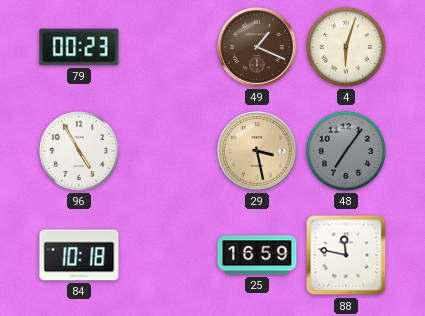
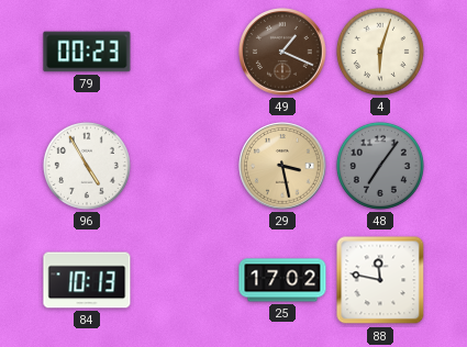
84: 10:18 -> 10:13
25: 16:59 -> 17:02
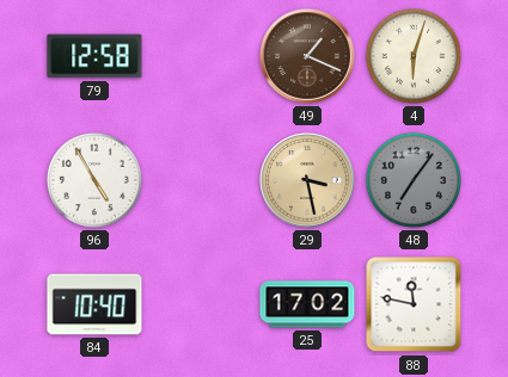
79: 00:23 -> 12:58
84: 10:13 -> 10:40
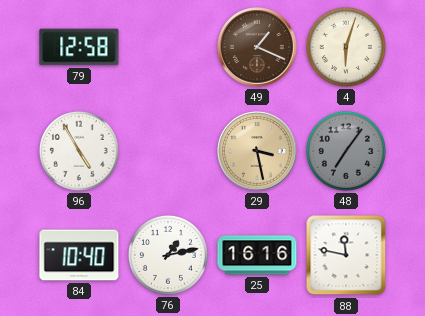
76: none -> 1:13
25: 17:02 -> 16:16
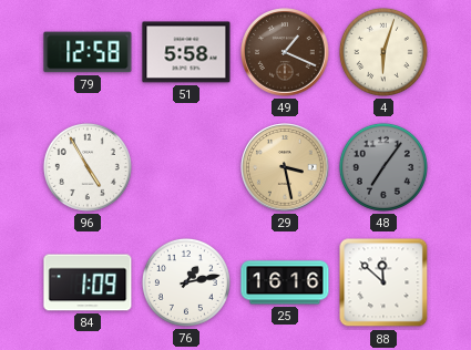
51: none -> 5:58
84: 10:40 -> 1:09
88: 11:47 -> 11:52
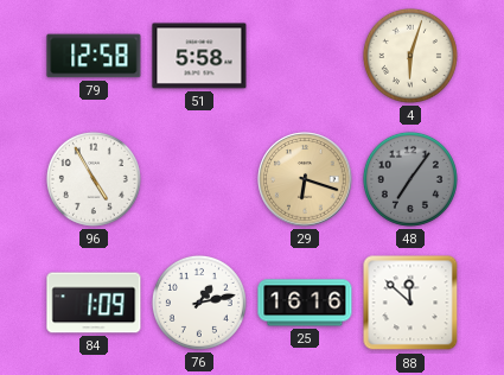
49: 1:19 -> none
29: 3:28 -> 6:18
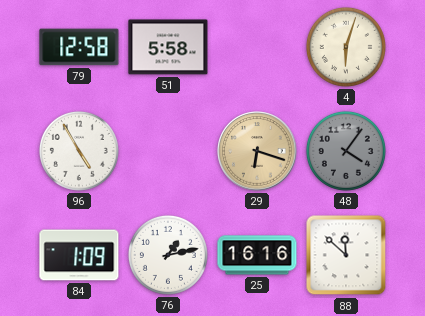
48: 7:06 -> 4:06
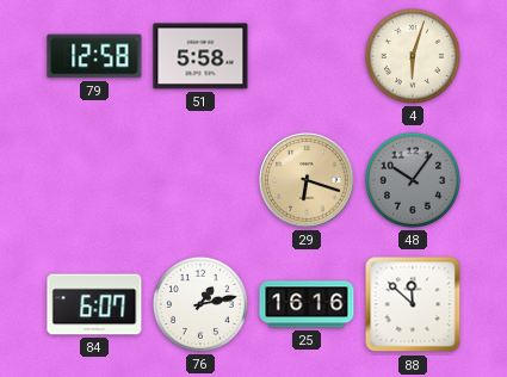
96: 4:55 -> none
48: 4:06 -> 10:06
84: 1:09 -> 6:07
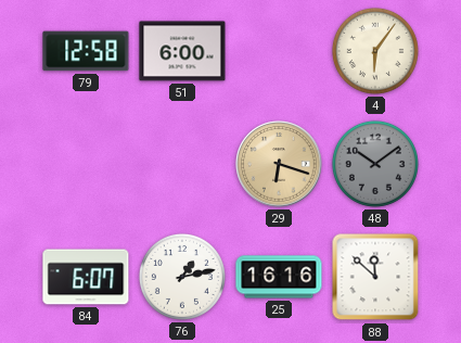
51: 5:58 -> 6:00
4: 6:03 -> 6:06
48: 10:06 -> 10:09
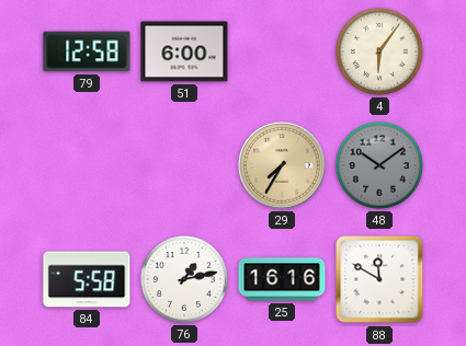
29: 6:18 -> 7:35
84: 6:07 -> 5:58
88: 11:52 -> 11:50
